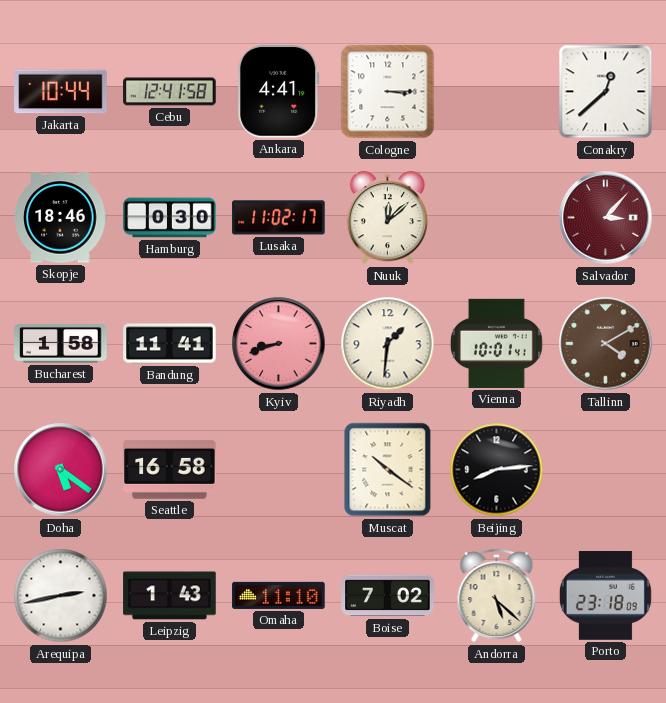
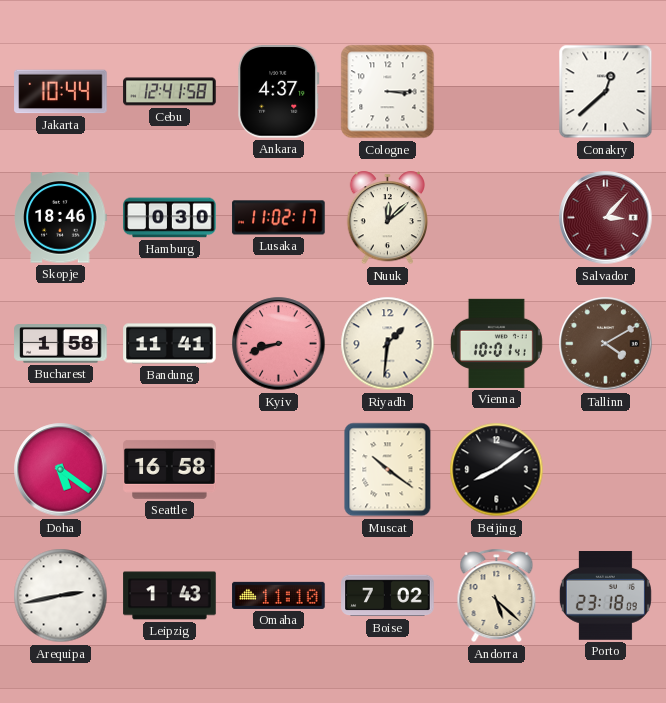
Ankara: 4:41 -> 4:37
Beijing: 8:14 -> 8:09
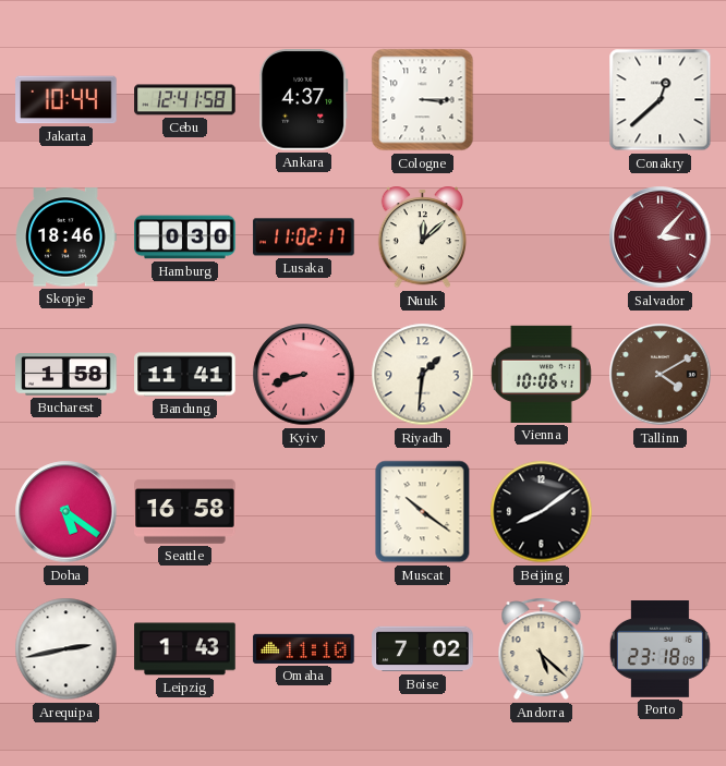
Vienna: 10:01 -> 10:06
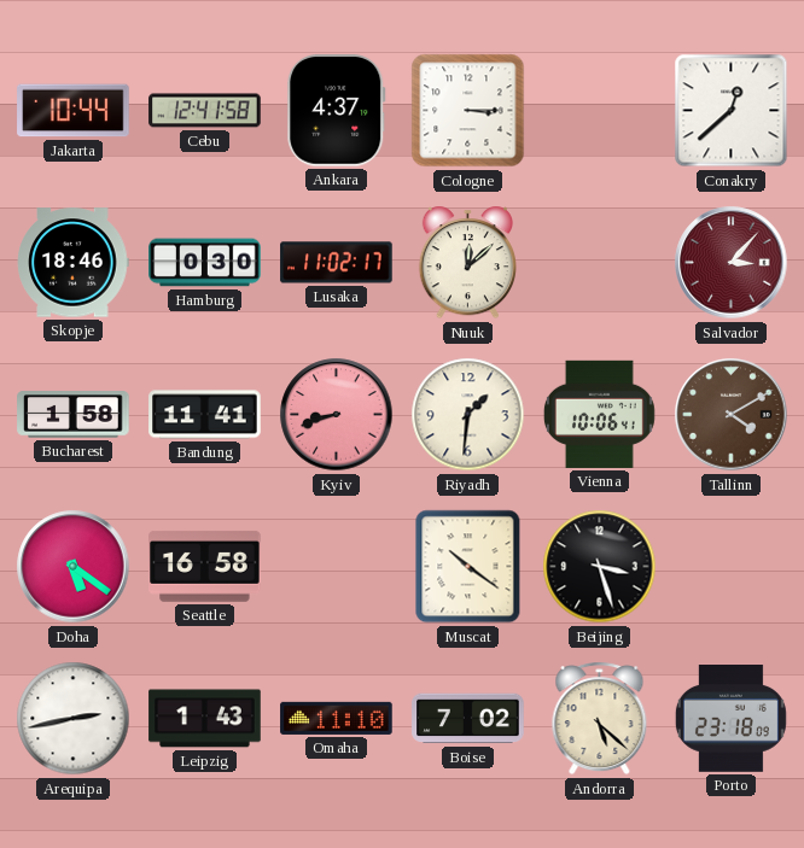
Beijing: 8:09 -> 3:27
